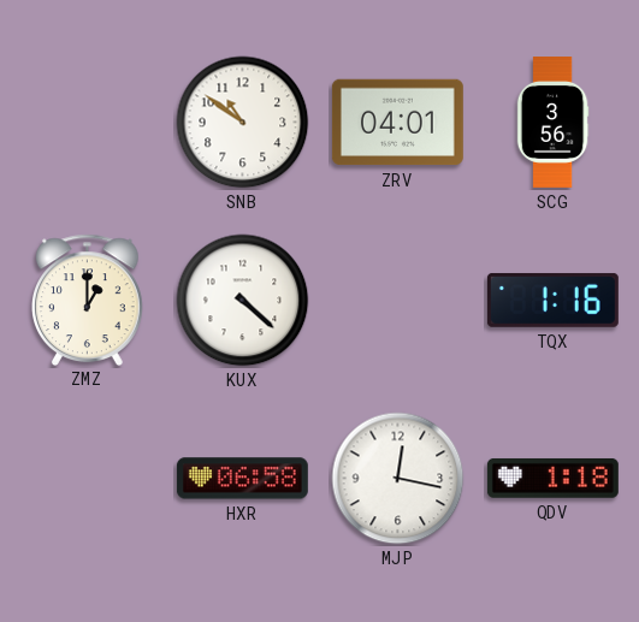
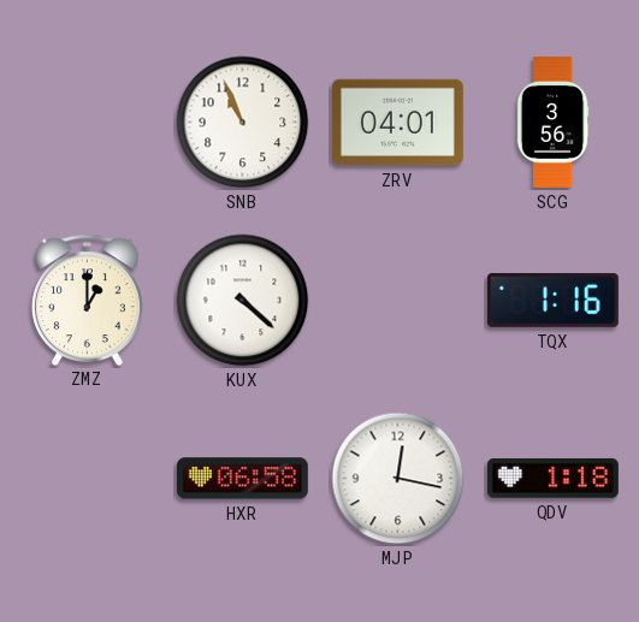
SNB: 10:51 -> 10:56
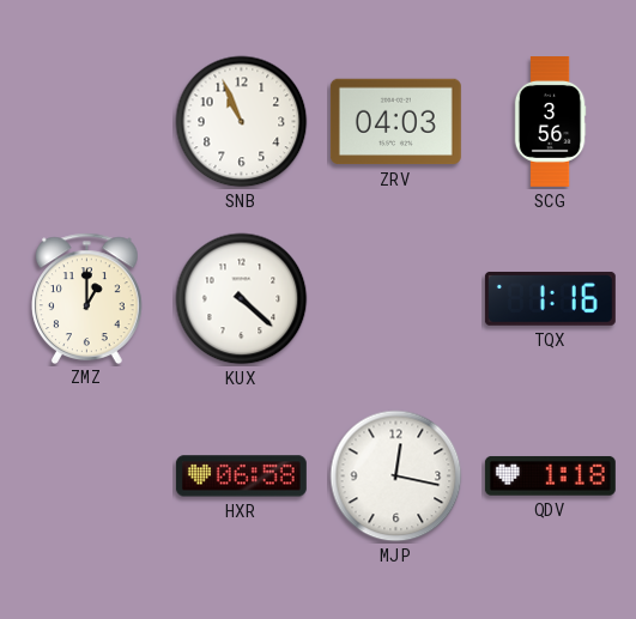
ZRV: 04:01 -> 04:03
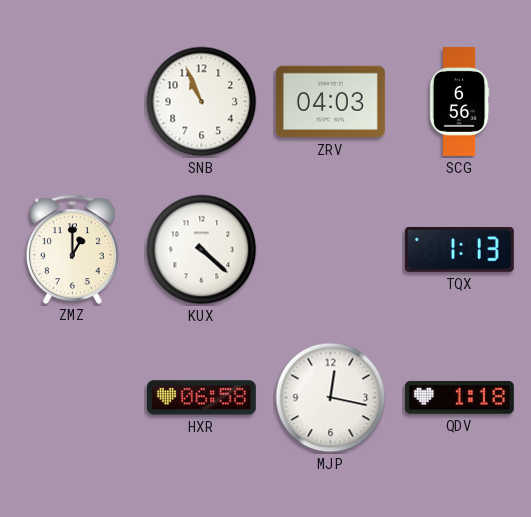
SCG: 3:56 -> 6:56
TQX: 1:16 -> 1:13
